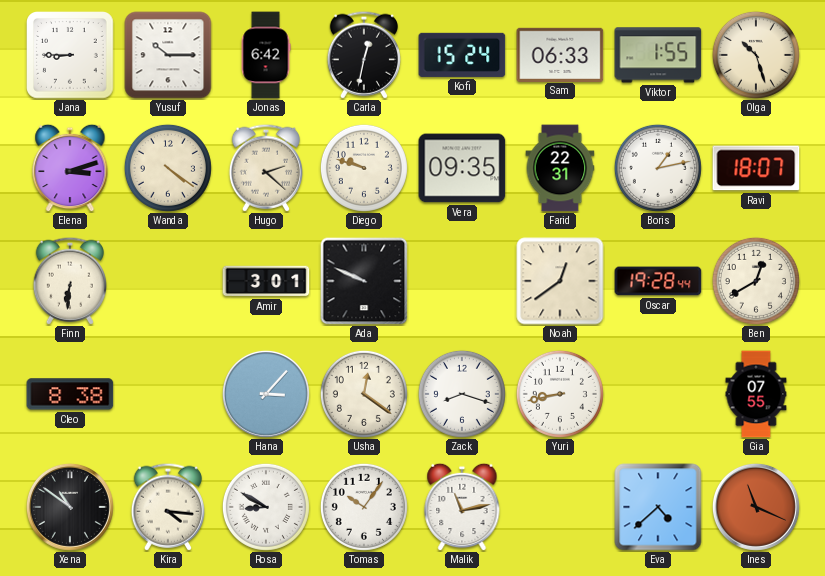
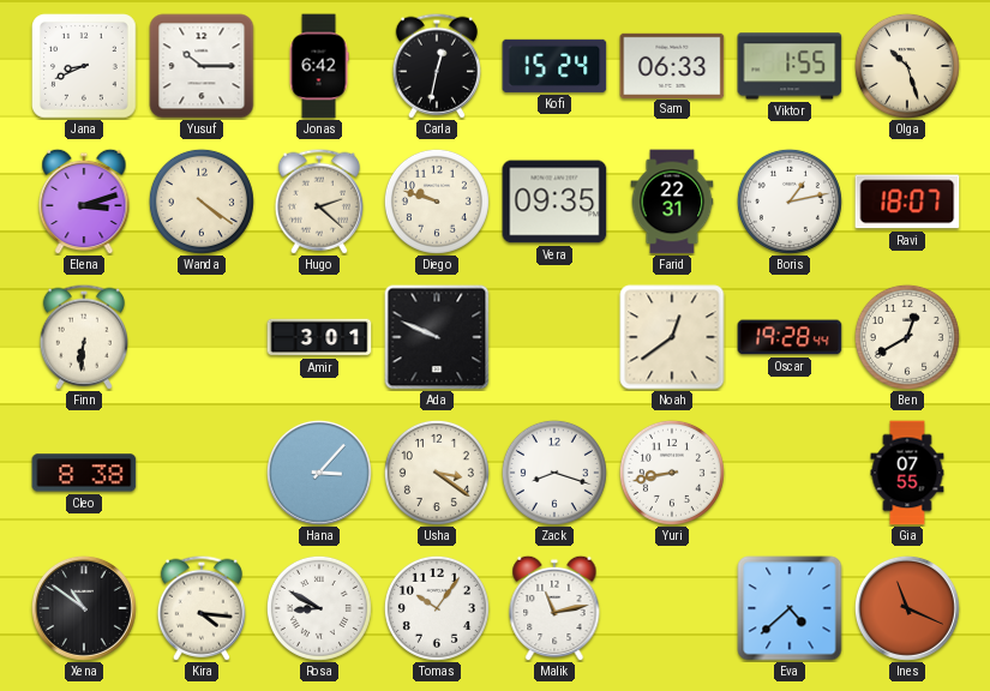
Jana: 8:45 -> 8:41
Usha: 12:21 -> 3:21
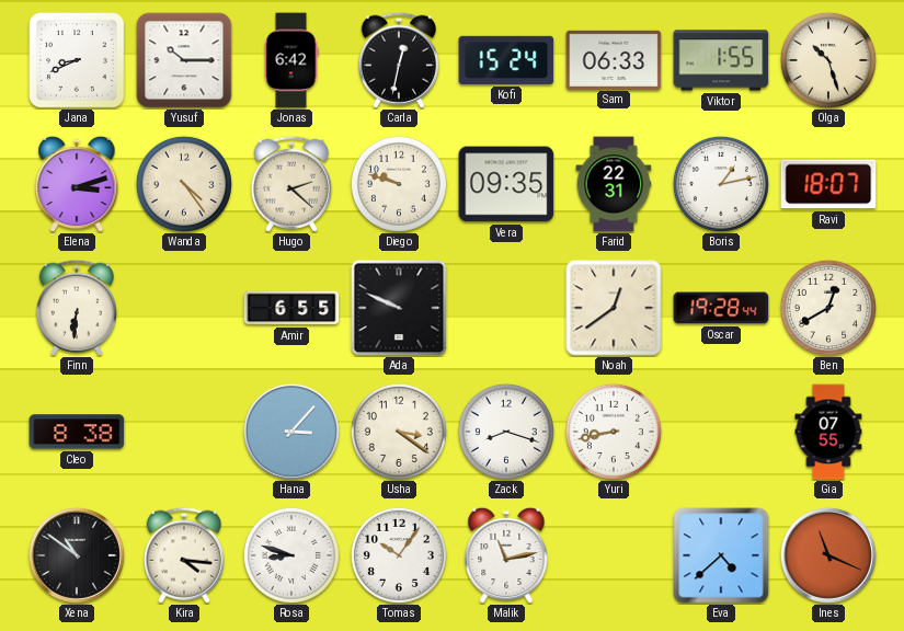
Wanda: 4:21 -> 4:24
Amir: 3:01 -> 6:55
Rosa: 8:50 -> 8:48
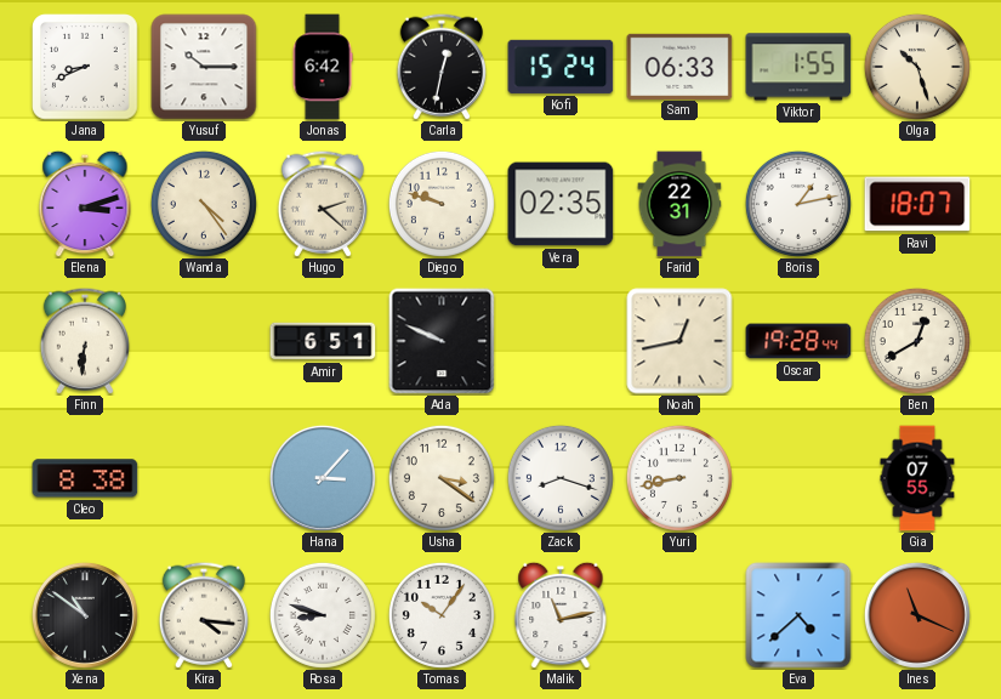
Vera: 09:35 -> 02:35
Amir: 6:55 -> 6:51
Noah: 12:39 -> 12:43
